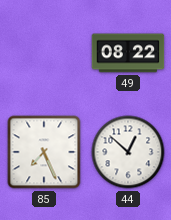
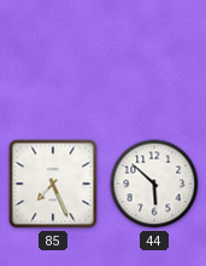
49: 08:22 -> none
44: 12:52 -> 5:52
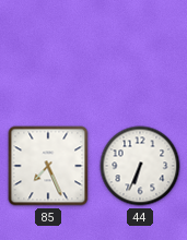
44: 5:52 -> 6:34
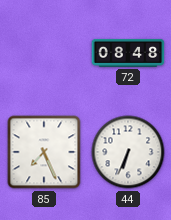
72: none -> 08:48
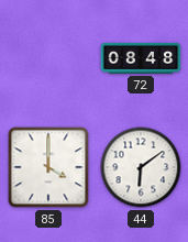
85: 7:26 -> 4:00
44: 6:34 -> 6:09
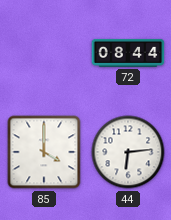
72: 08:48 -> 08:44
44: 6:09 -> 6:14
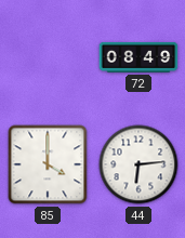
72: 08:44 -> 08:49
